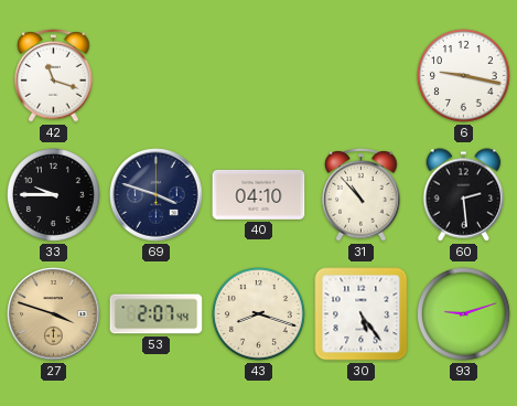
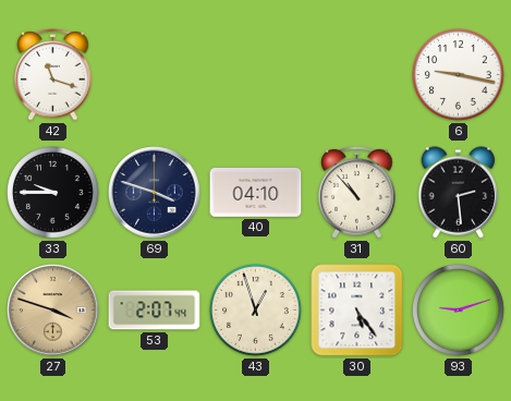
43: 8:18 -> 12:57
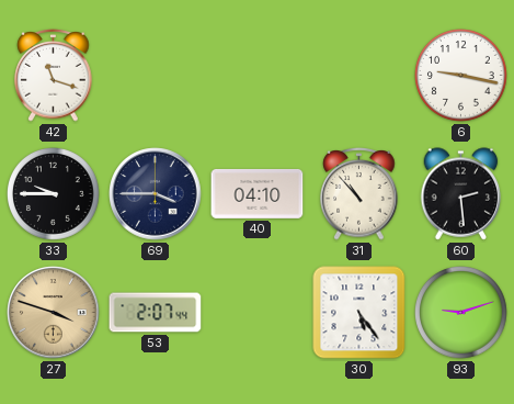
69: 3:48 -> 3:45
43: 12:57 -> none
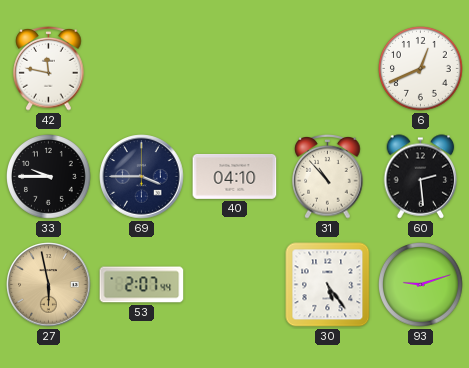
42: 11:18 -> 11:47
6: 9:17 -> 12:41
27: 3:48 -> 5:58
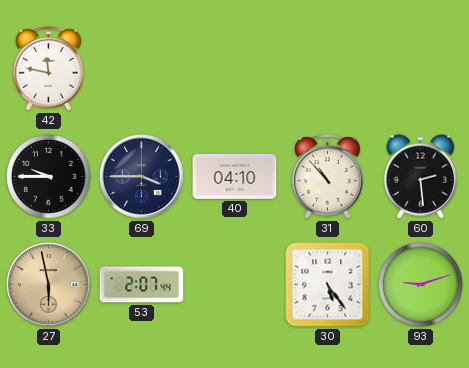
6: 12:41 -> none
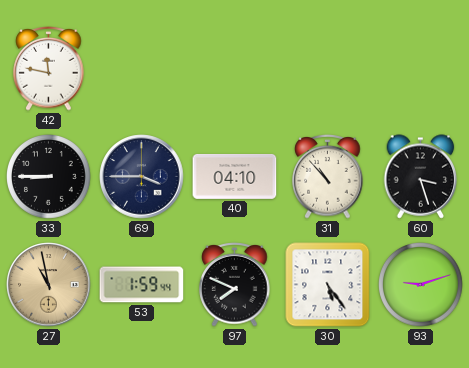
33: 9:45 -> 8:45
60: 2:29 -> 3:27
27: 5:58 -> 10:58
53: 2:07 -> 1:59
97: none -> 7:49
